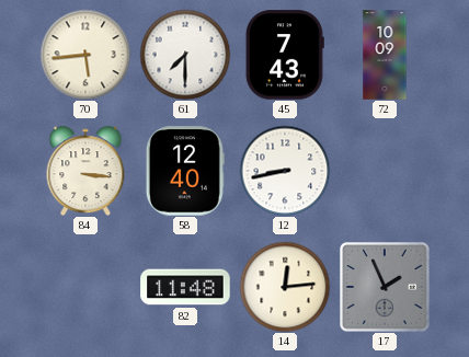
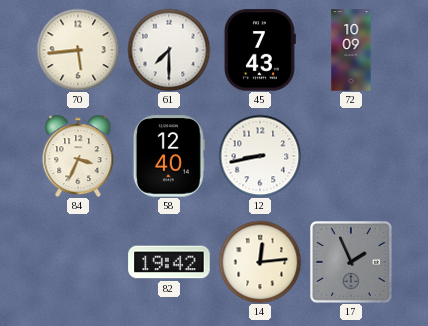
84: 3:16 -> 3:34
82: 11:48 -> 19:42
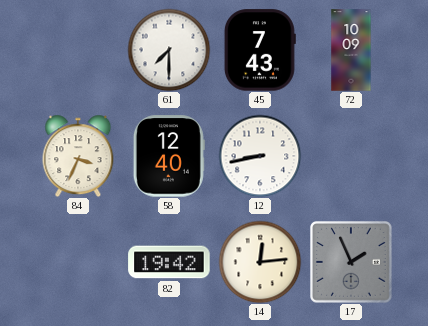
70: 5:44 -> none
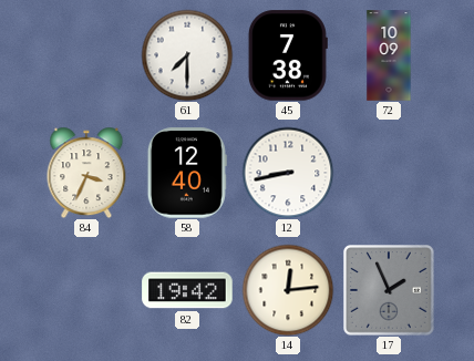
45: 7:43 -> 7:38
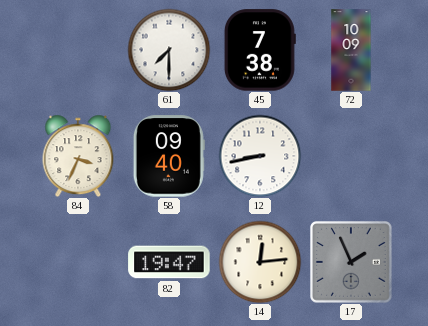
58: 12:40 -> 09:40
82: 19:42 -> 19:47
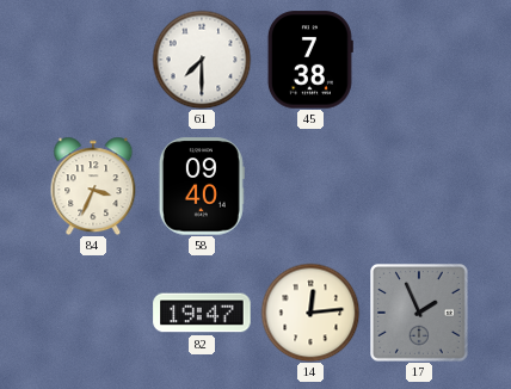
72: 10:09 -> none
12: 8:43 -> none
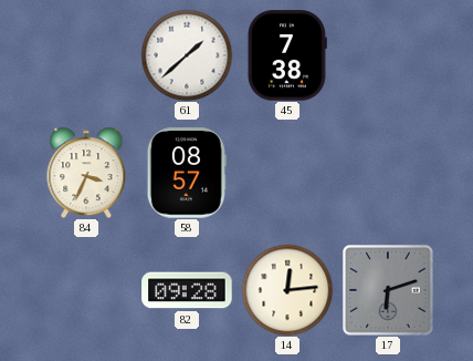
61: 7:30 -> 1:38
58: 09:40 -> 08:57
82: 19:47 -> 09:28
17: 1:56 -> 6:12
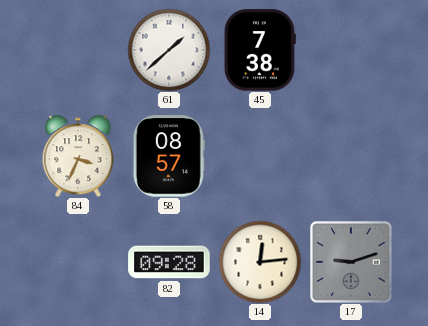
17: 6:12 -> 9:12
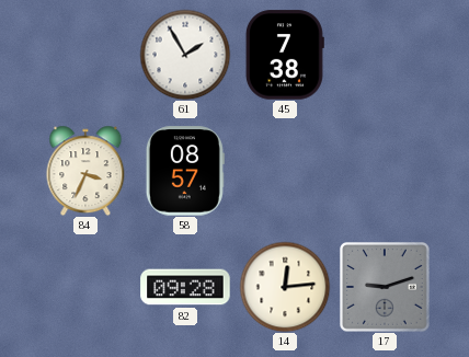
61: 1:38 -> 1:55
